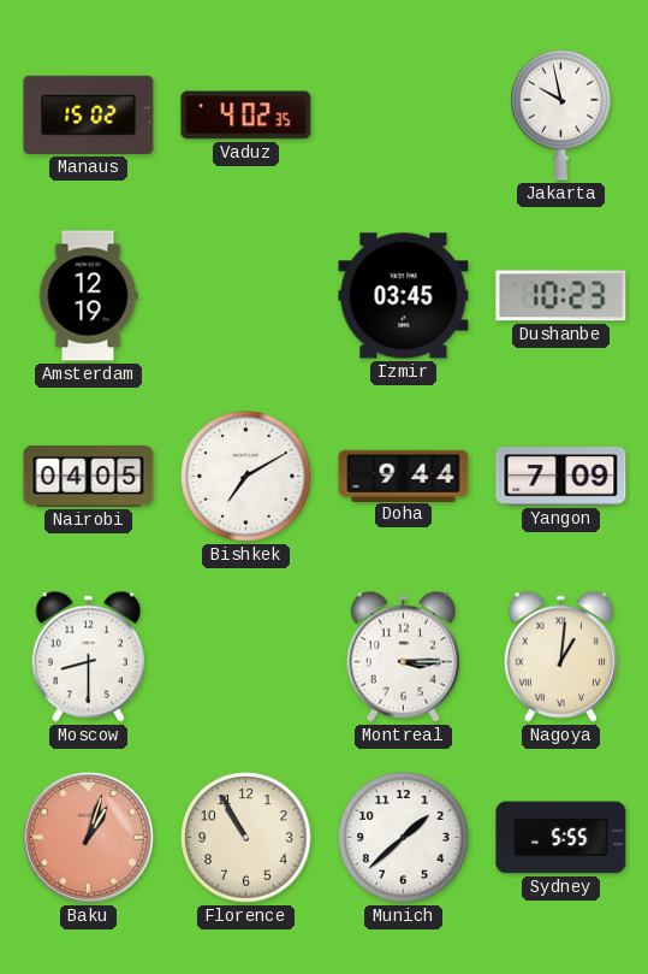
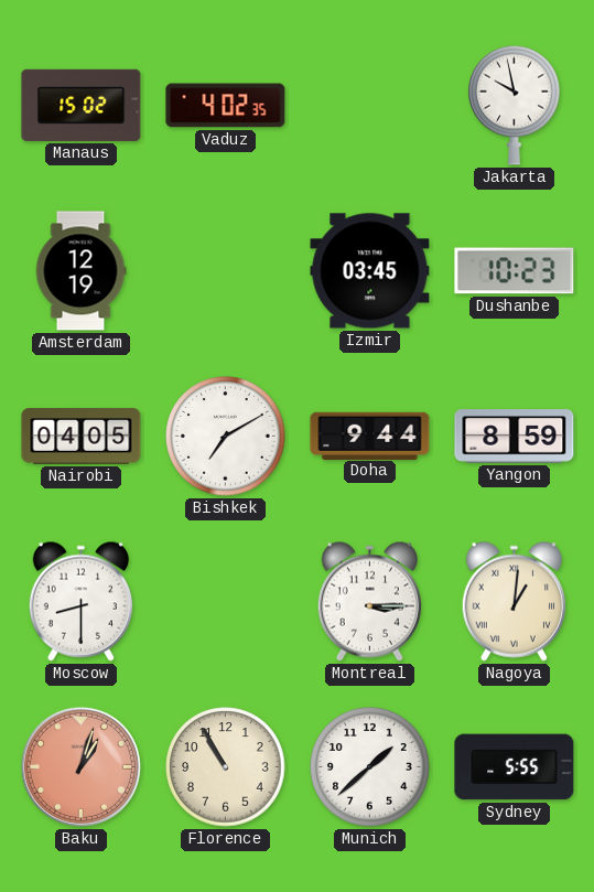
Yangon: 7:09 -> 8:59
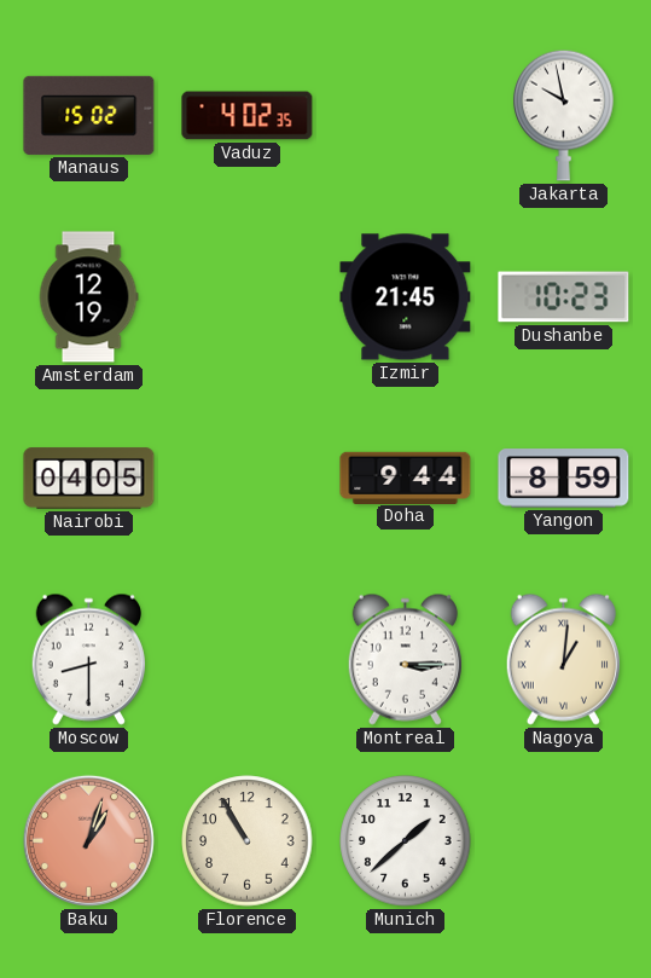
Izmir: 03:45 -> 21:45
Bishkek: 7:10 -> none
Sydney: 5:55 -> none
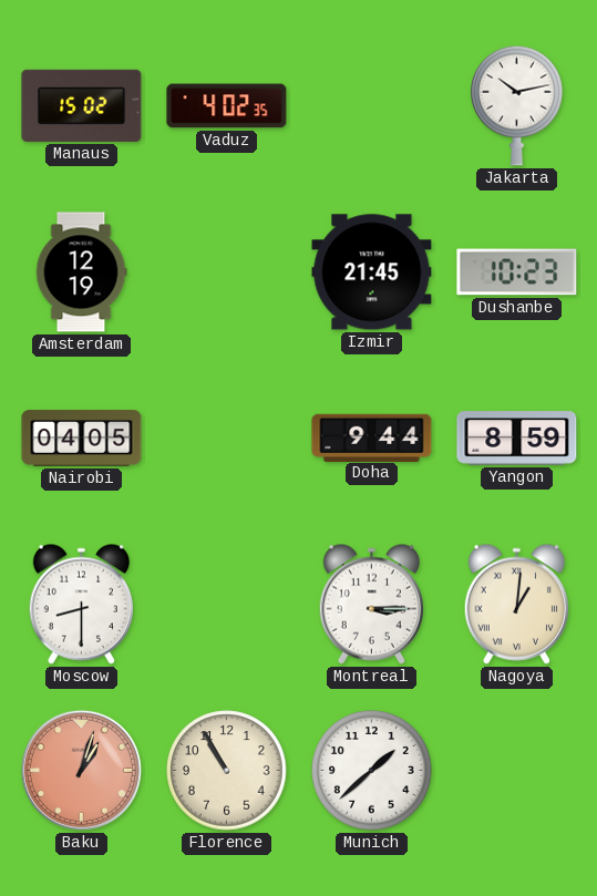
Jakarta: 9:58 -> 10:13
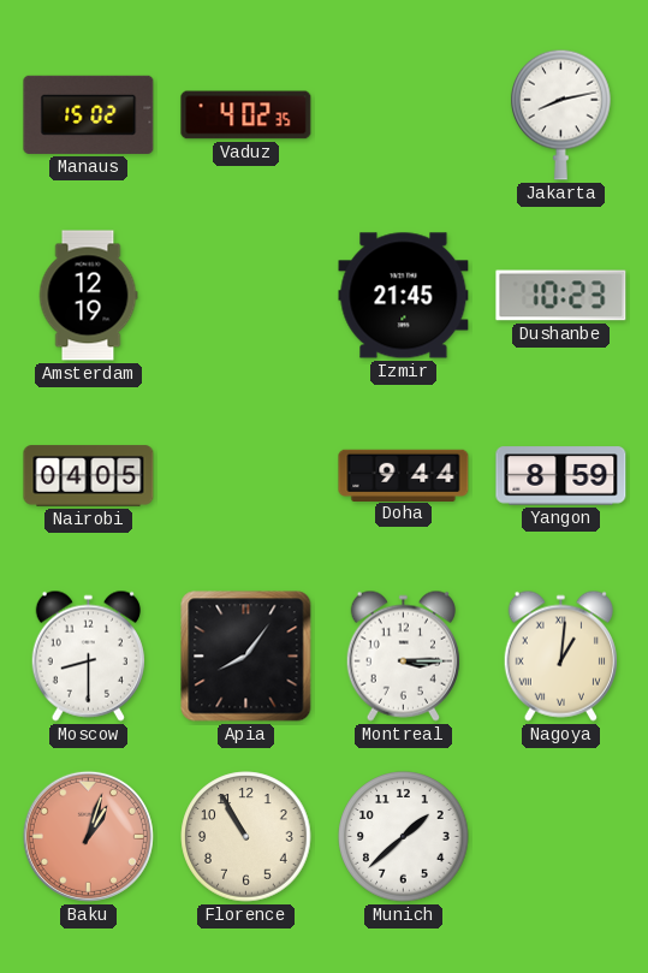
Jakarta: 10:13 -> 8:13
Apia: none -> 8:06
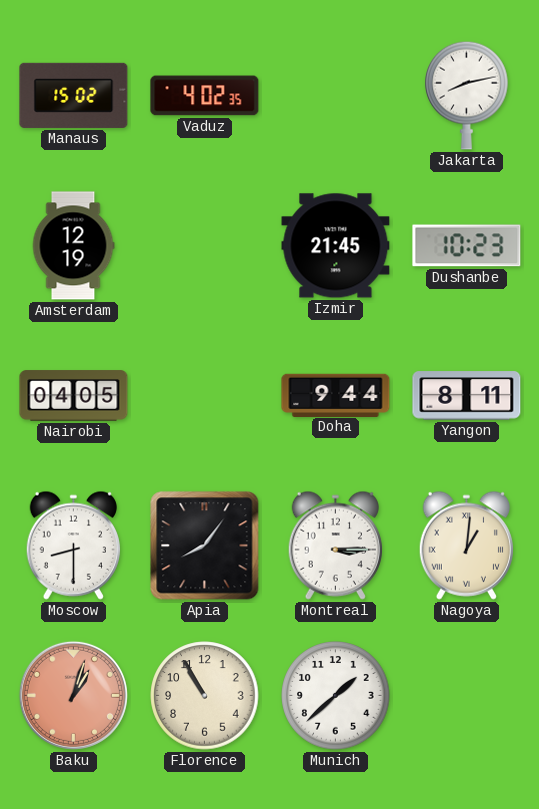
Yangon: 8:59 -> 8:11
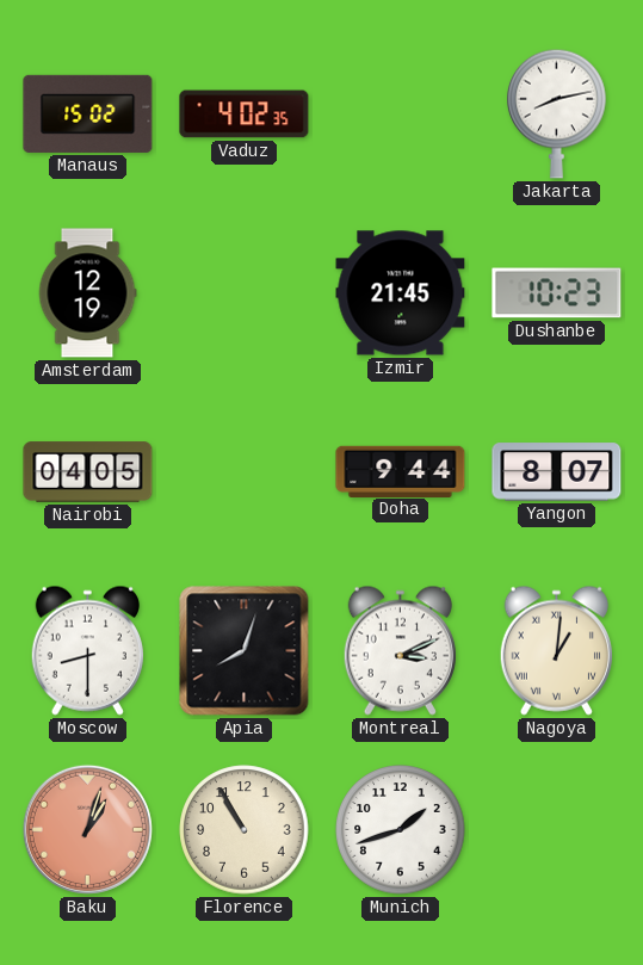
Yangon: 8:11 -> 8:07
Apia: 8:06 -> 8:03
Montreal: 3:15 -> 3:11
Munich: 1:38 -> 1:42
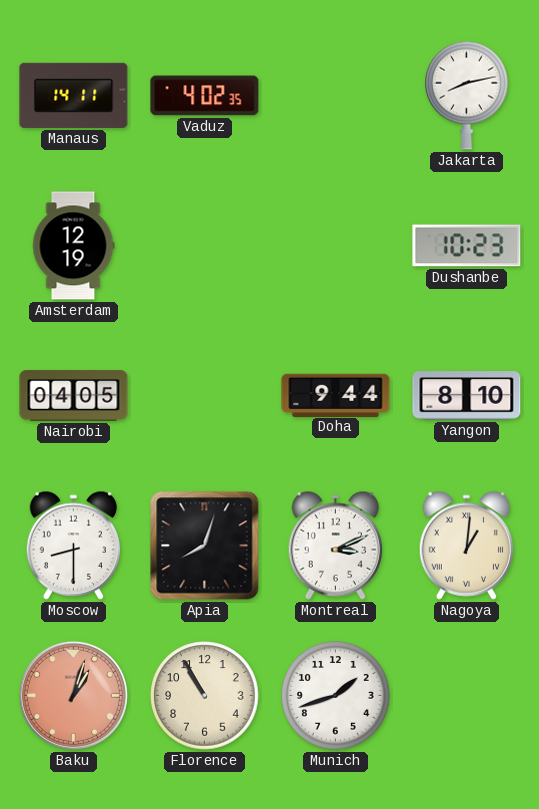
Manaus: 15:02 -> 14:11
Izmir: 21:45 -> none
Yangon: 8:07 -> 8:10
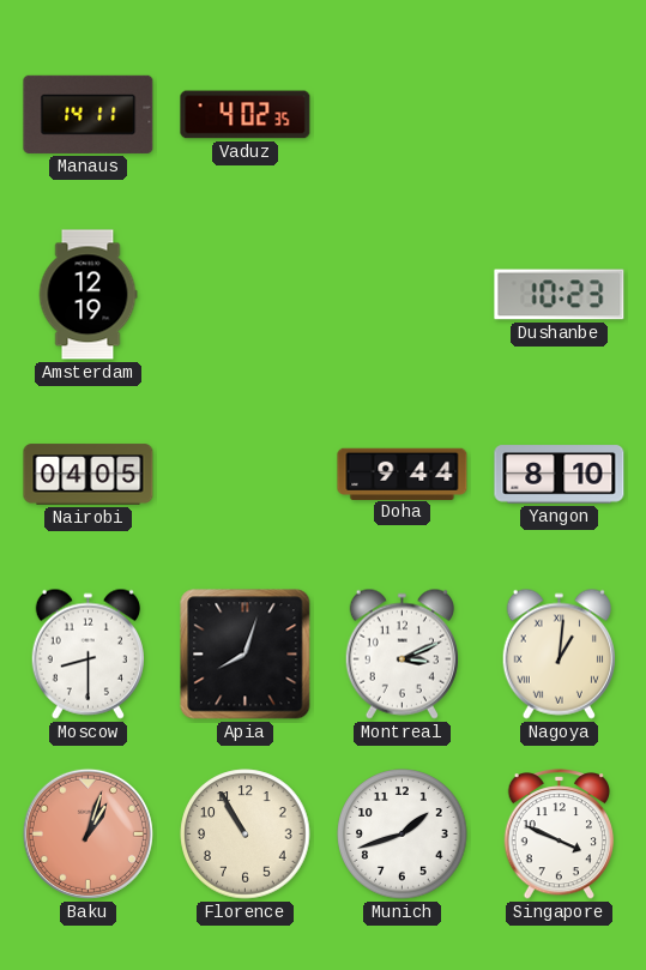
Jakarta: 8:13 -> none
Singapore: none -> 3:49
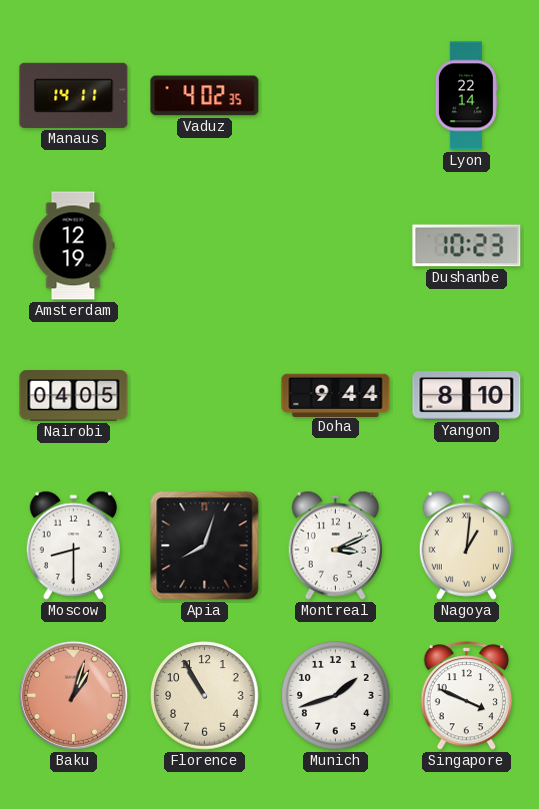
Lyon: none -> 22:14
